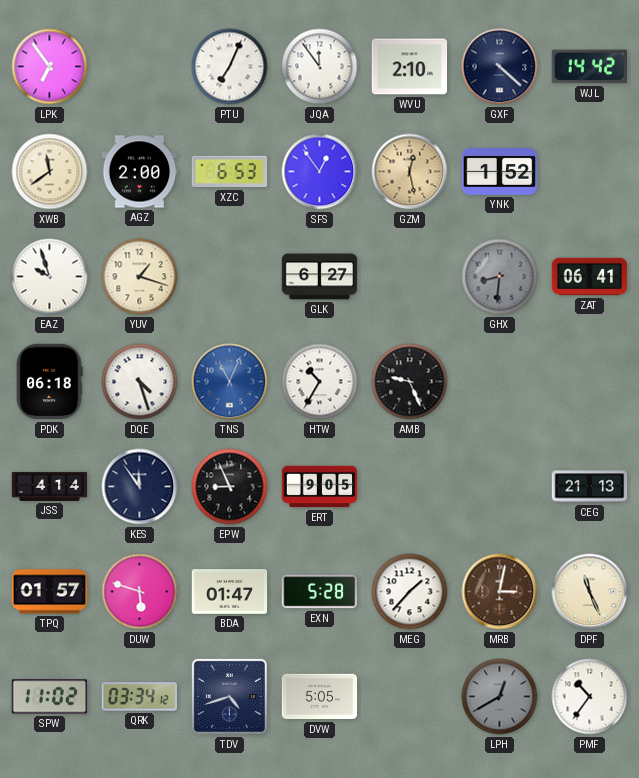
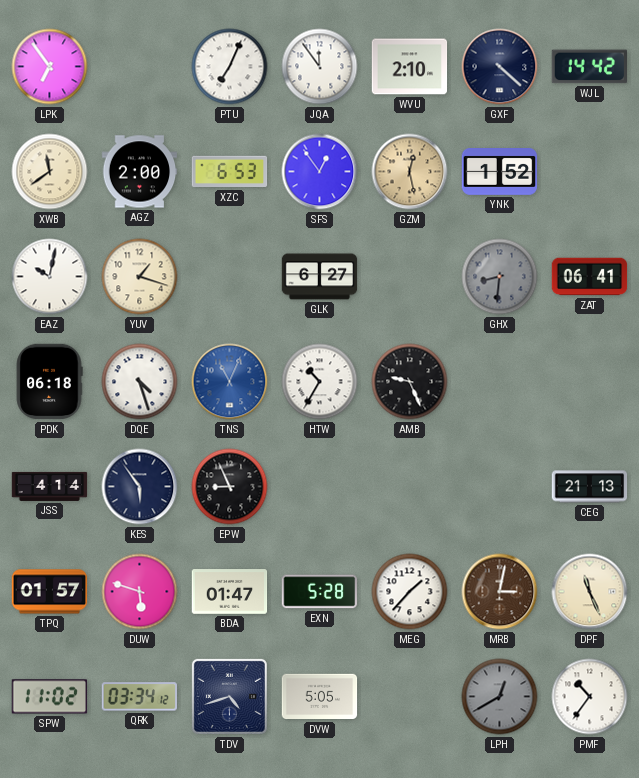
EAZ: 9:57 -> 10:02
KES: 11:54 -> 5:54
ERT: 9:05 -> none
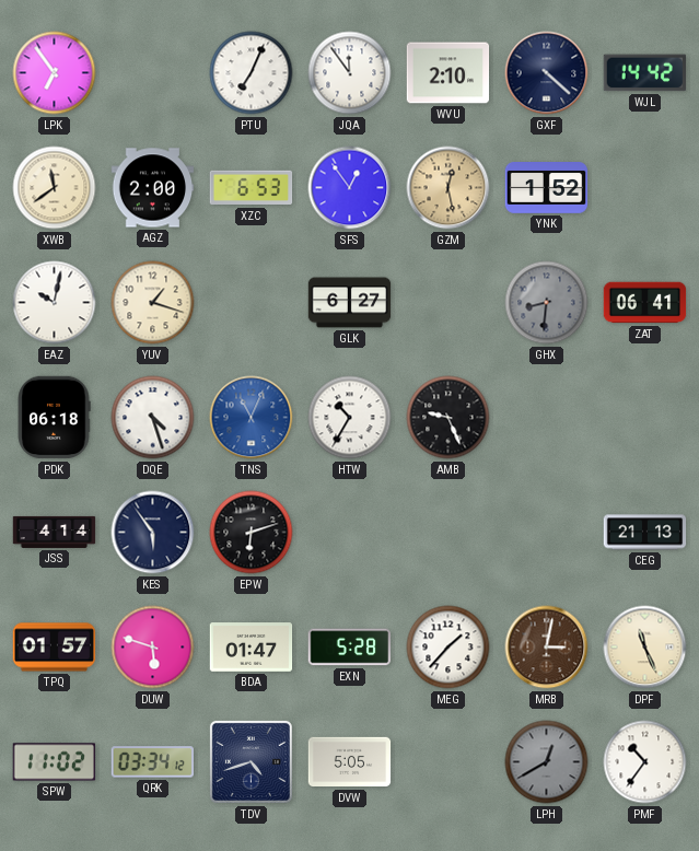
EPW: 8:56 -> 6:12
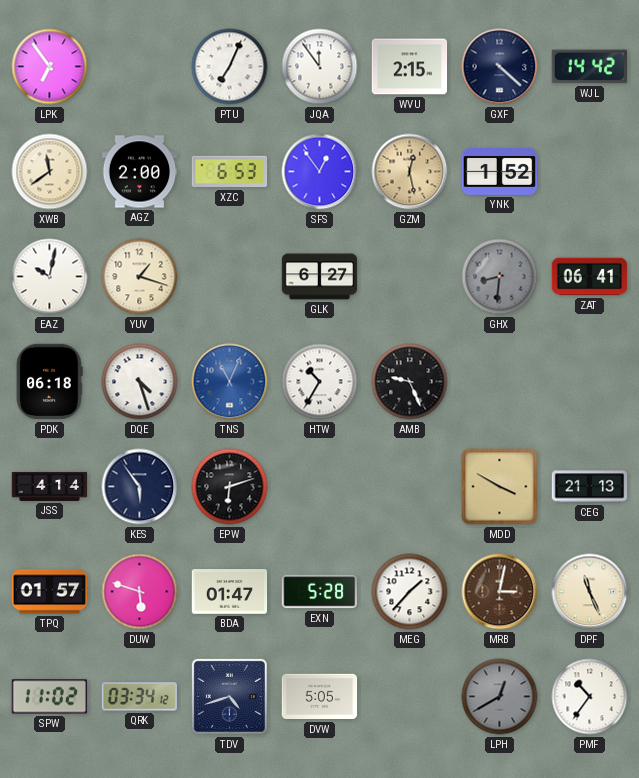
WVU: 2:10 -> 2:15
MDD: none -> 3:50
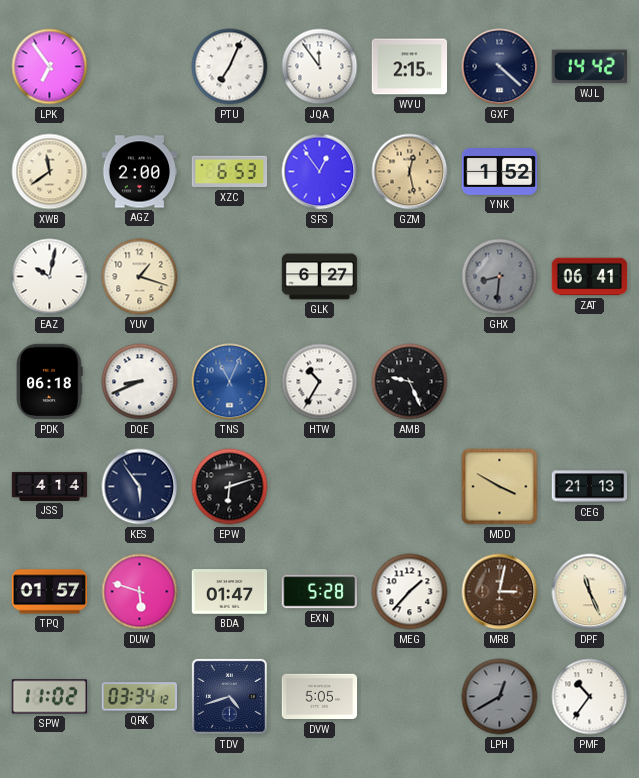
DQE: 4:27 -> 8:41
